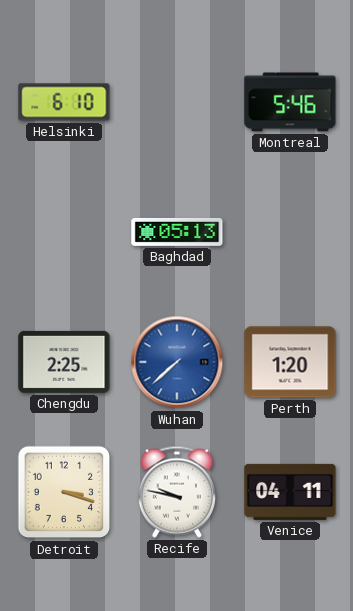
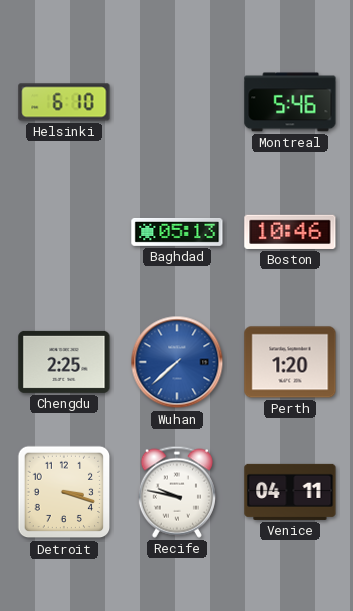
Boston: none -> 10:46
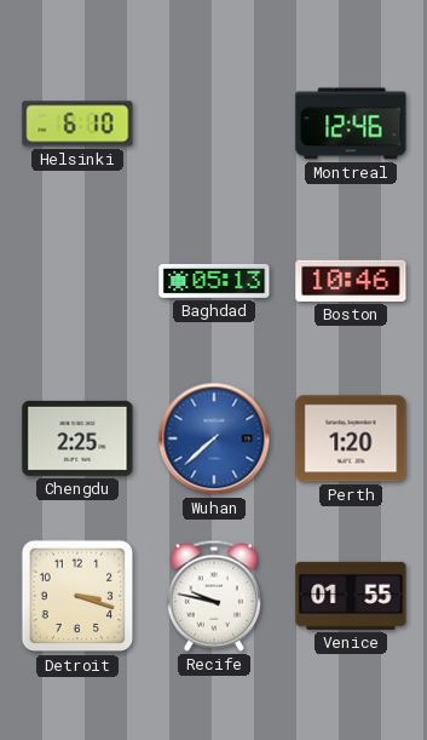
Montreal: 5:46 -> 12:46
Venice: 04:11 -> 01:55
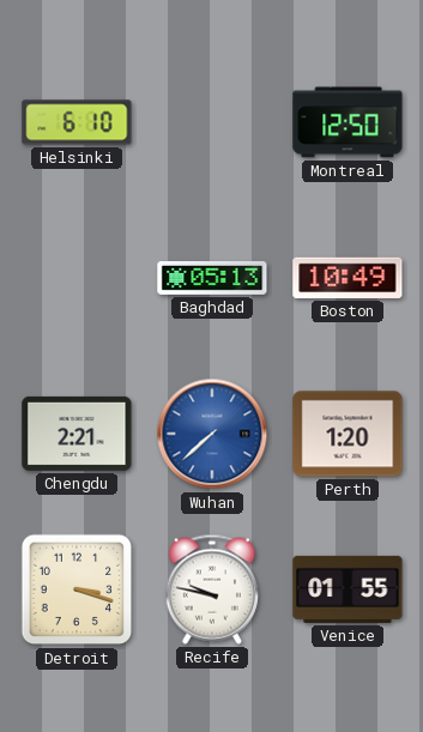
Montreal: 12:46 -> 12:50
Boston: 10:46 -> 10:49
Chengdu: 2:25 -> 2:21
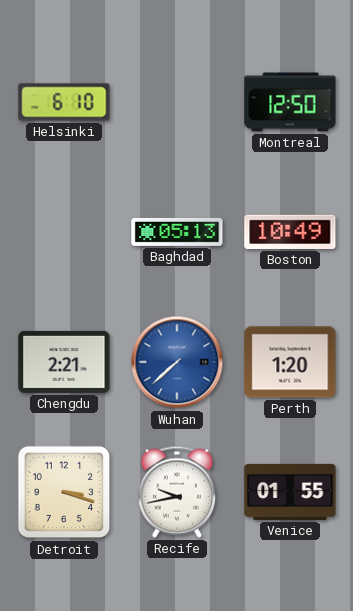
Recife: 9:47 -> 9:43
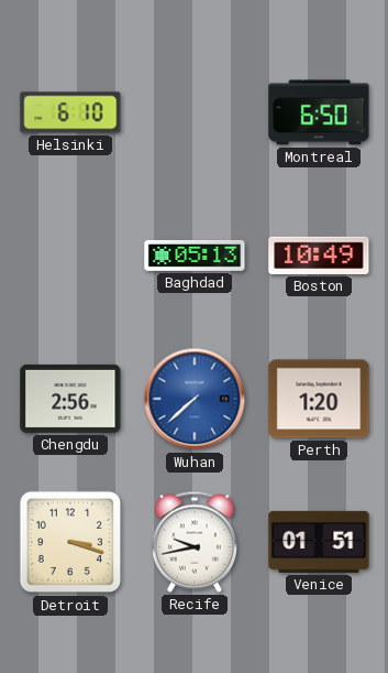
Montreal: 12:50 -> 6:50
Chengdu: 2:21 -> 2:56
Venice: 01:55 -> 01:51
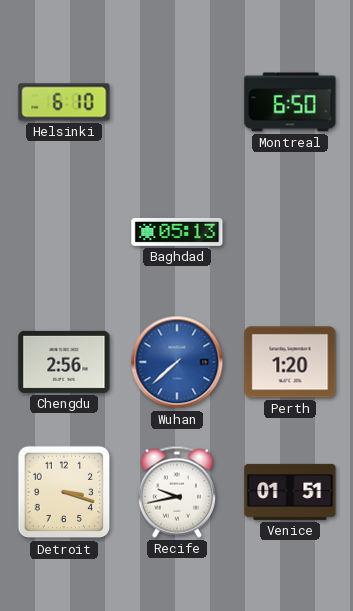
Boston: 10:49 -> none
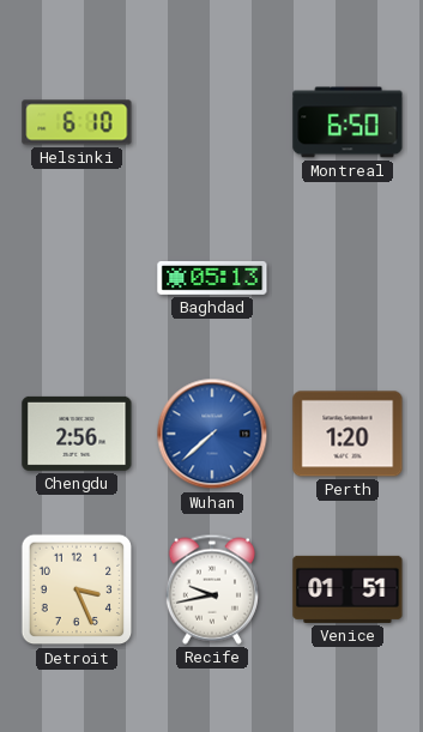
Detroit: 3:18 -> 3:26
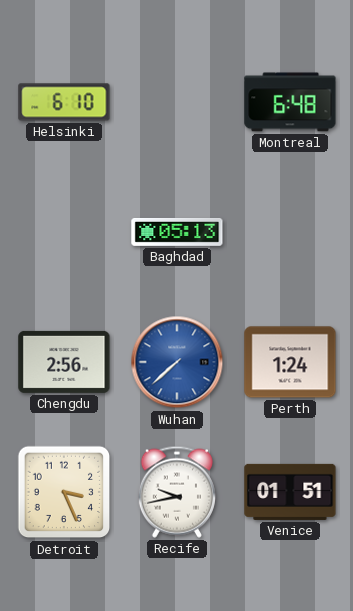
Montreal: 6:50 -> 6:48
Perth: 1:20 -> 1:24
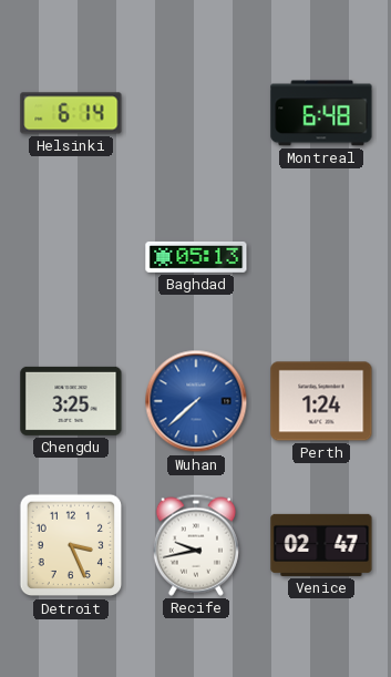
Helsinki: 6:10 -> 6:14
Chengdu: 2:56 -> 3:25
Venice: 01:51 -> 02:47
